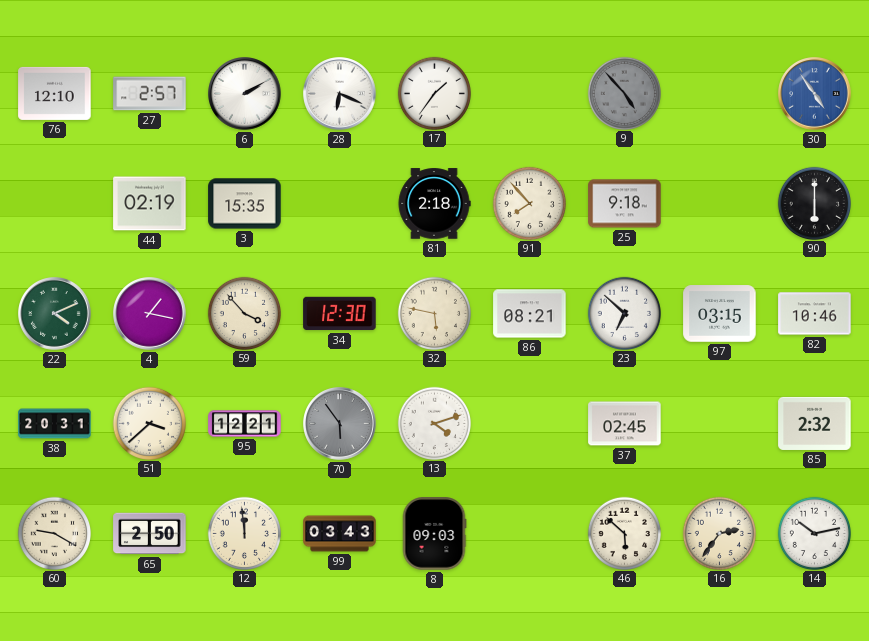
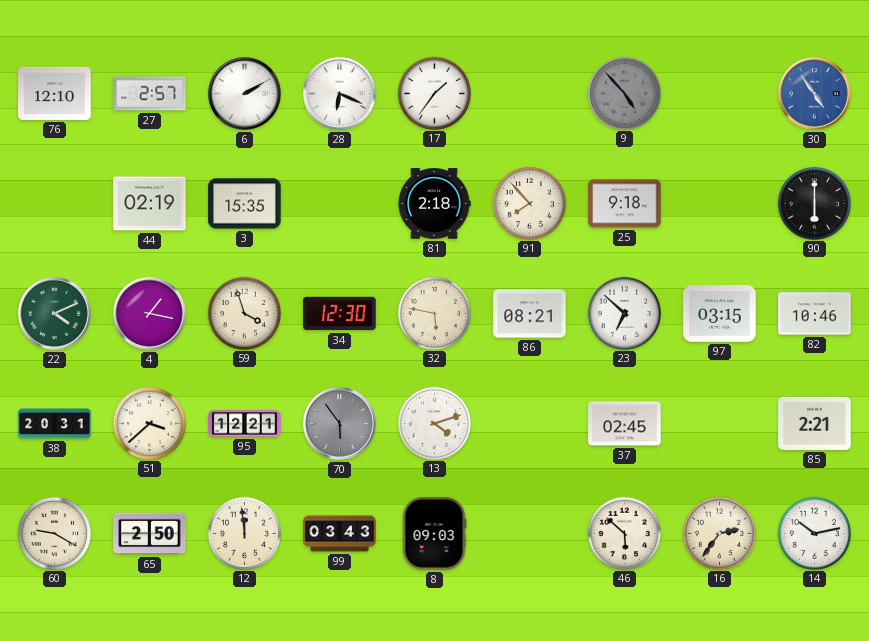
59: 3:53 -> 3:57
85: 2:32 -> 2:21
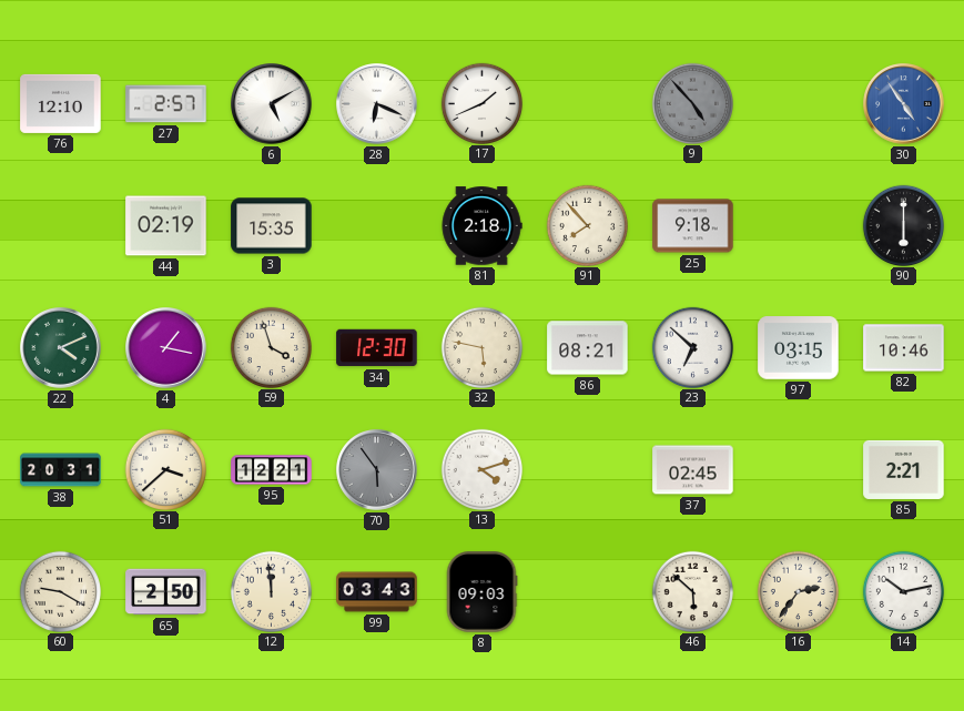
6: 2:10 -> 5:10
17: 1:36 -> 1:41
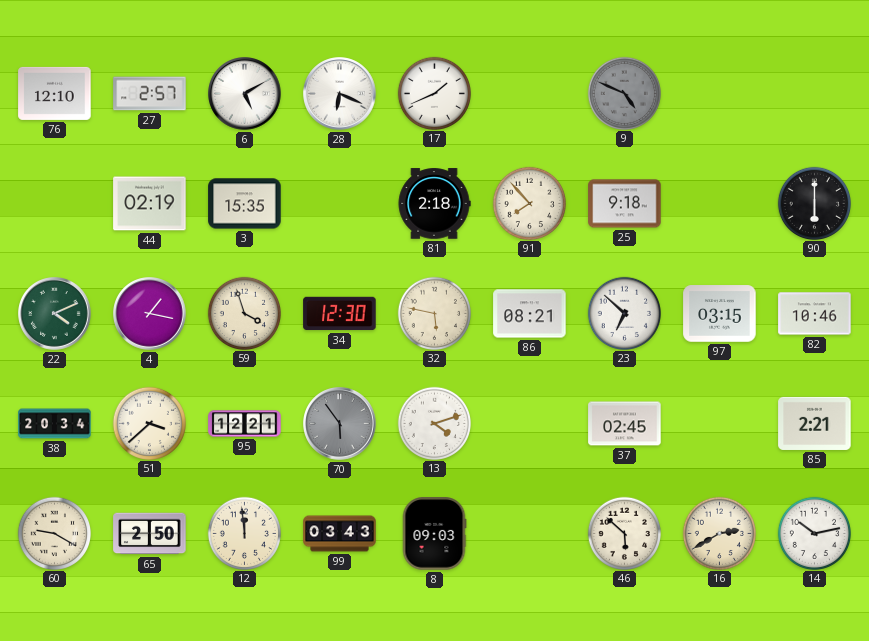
9: 4:53 -> 4:49
30: 4:54 -> none
38: 20:31 -> 20:34
16: 2:36 -> 2:40
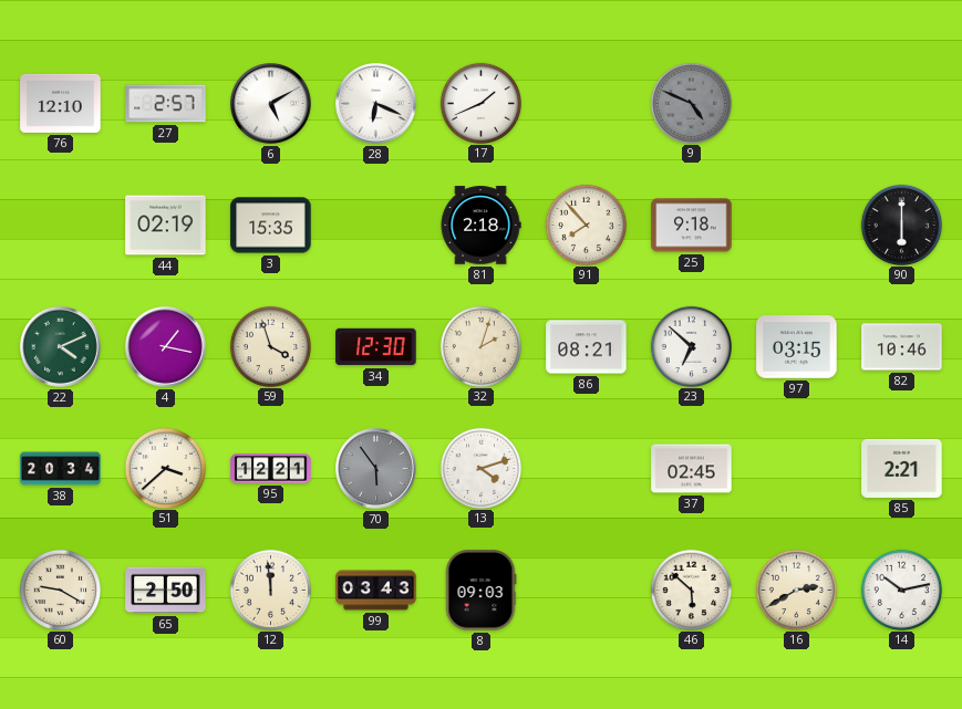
32: 5:47 -> 2:03
